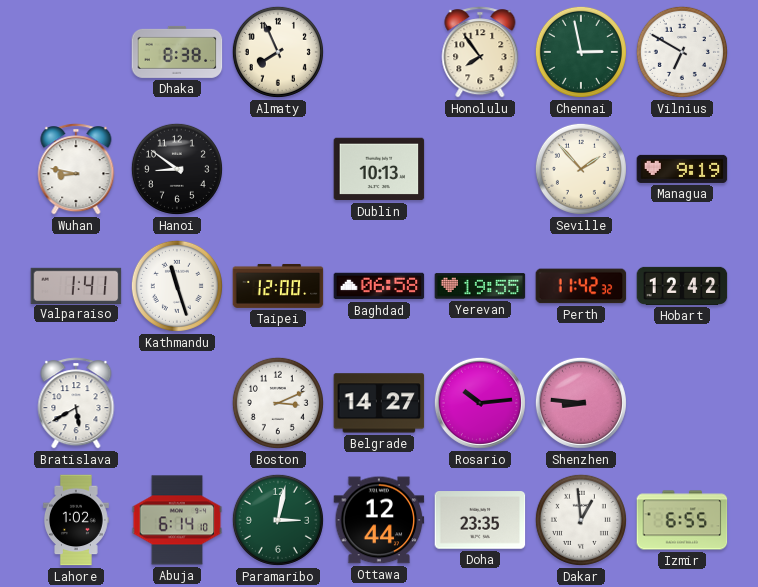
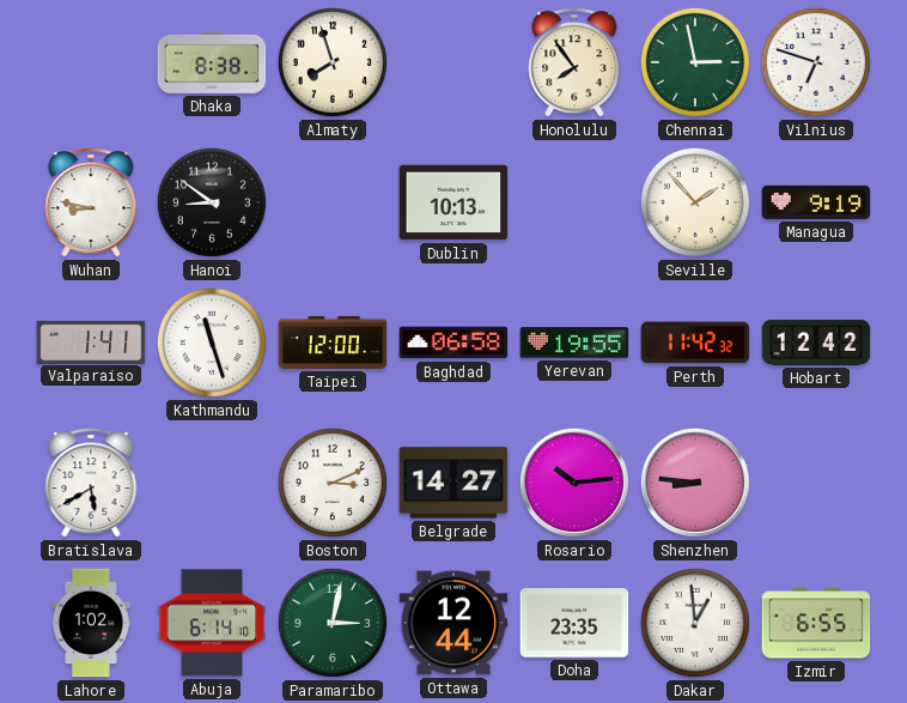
Almaty: 7:56 -> 7:57
Vilnius: 6:50 -> 6:48
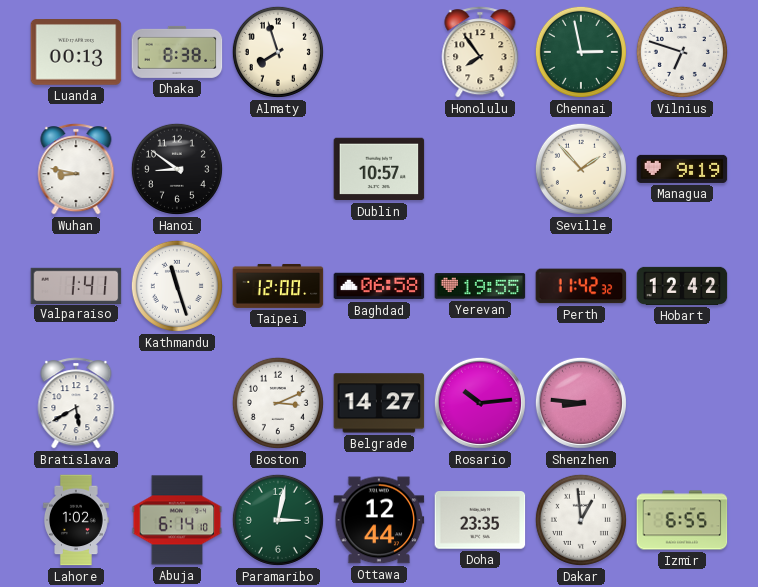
Luanda: none -> 00:13
Dublin: 10:13 -> 10:57
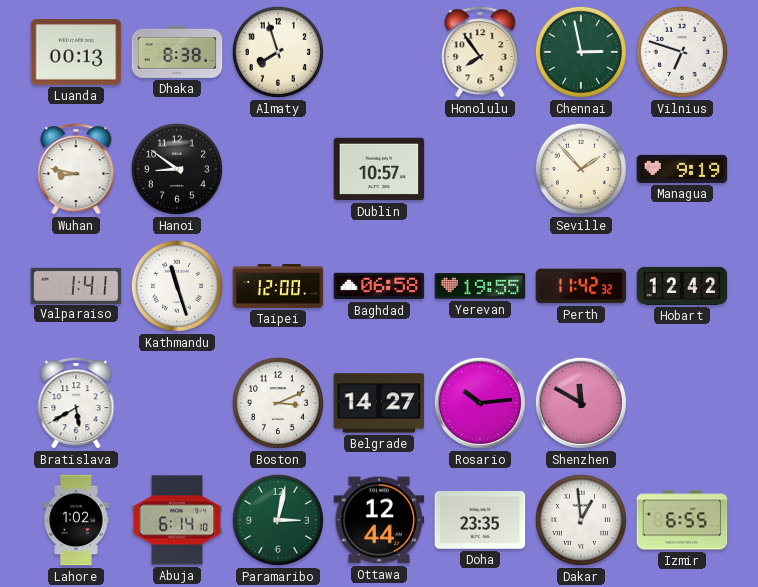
Shenzhen: 8:46 -> 11:50
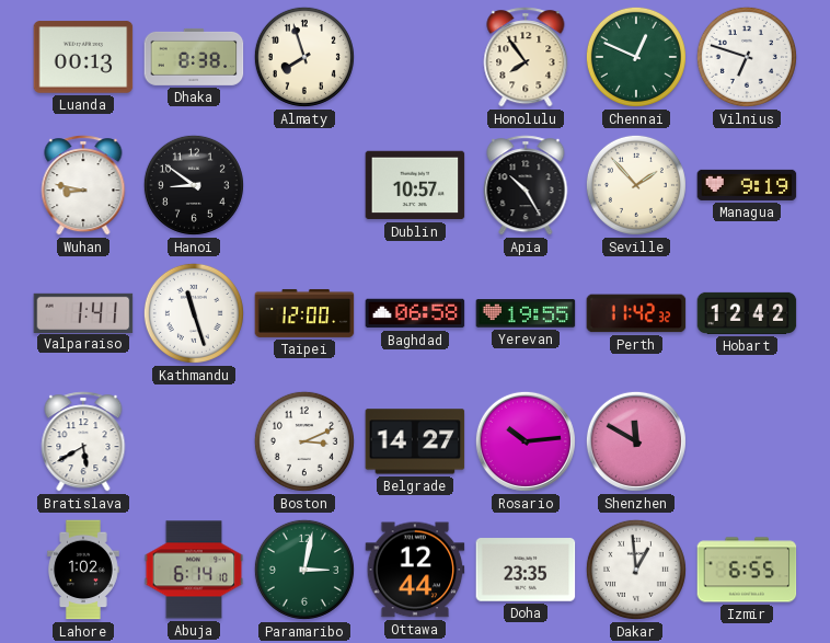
Chennai: 2:58 -> 12:49
Apia: none -> 10:25
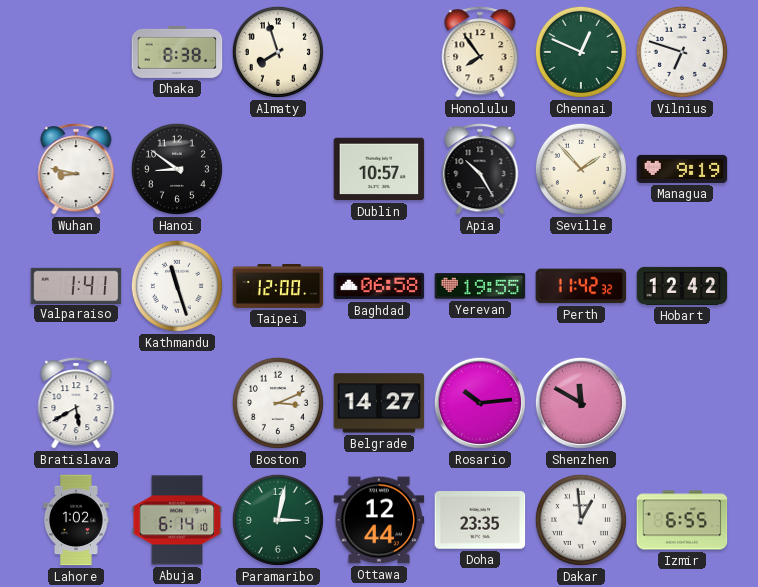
Luanda: 00:13 -> none
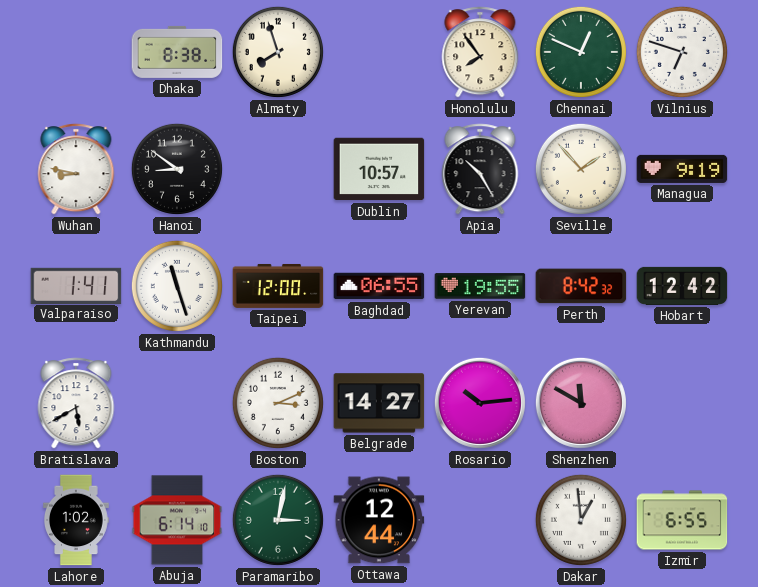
Baghdad: 06:58 -> 06:55
Perth: 11:42 -> 8:42
Doha: 23:35 -> none
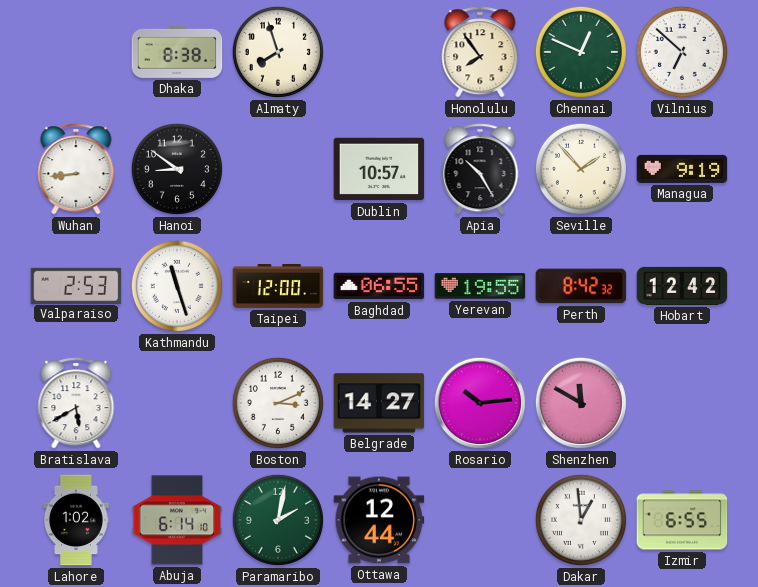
Vilnius: 6:48 -> 6:52
Wuhan: 8:47 -> 8:44
Valparaiso: 1:41 -> 2:53
Paramaribo: 3:02 -> 2:02
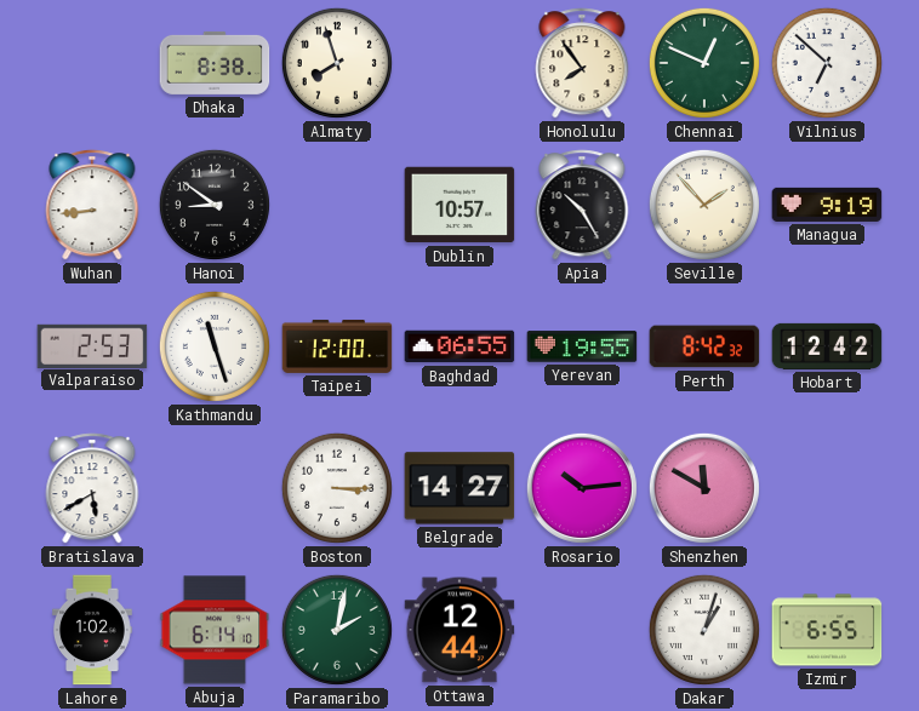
Boston: 3:11 -> 3:15
Dakar: 12:59 -> 1:03
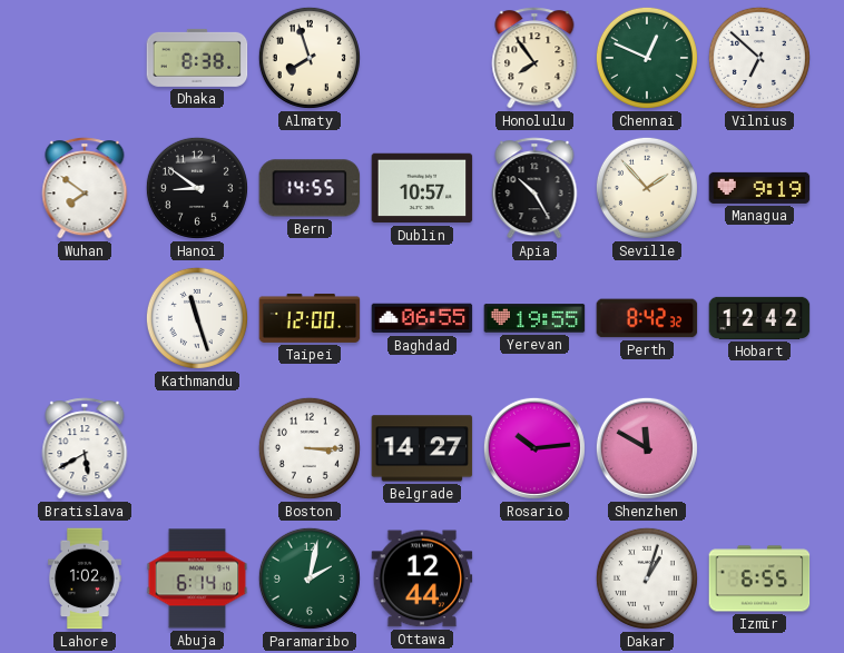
Wuhan: 8:44 -> 7:51
Bern: none -> 14:55
Valparaiso: 2:53 -> none
